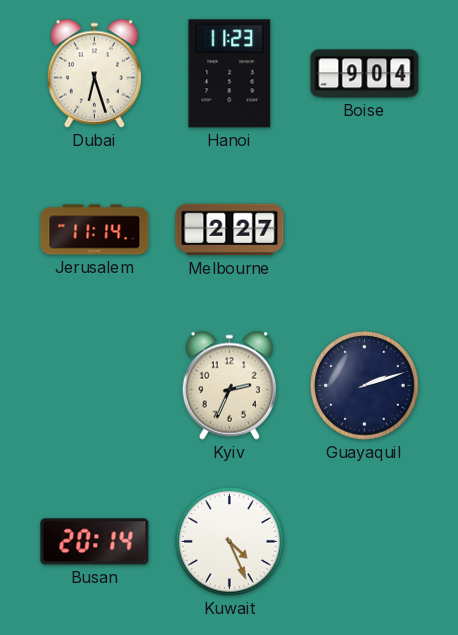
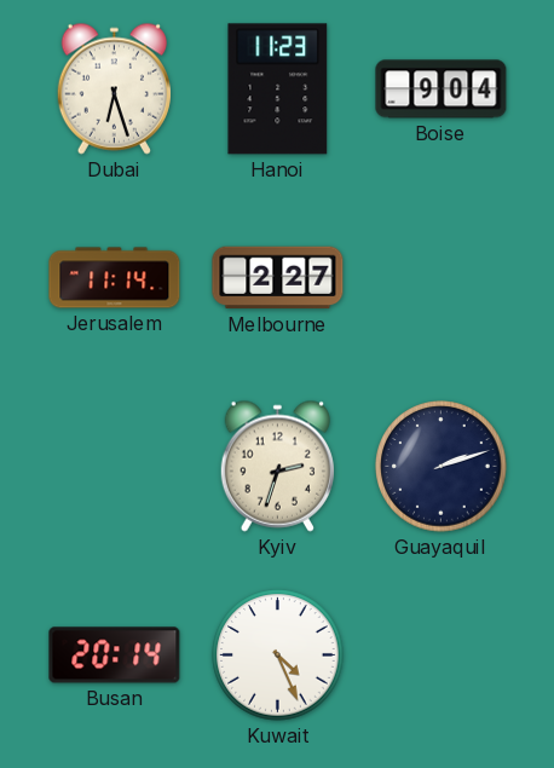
Kyiv: 2:34 -> 2:33
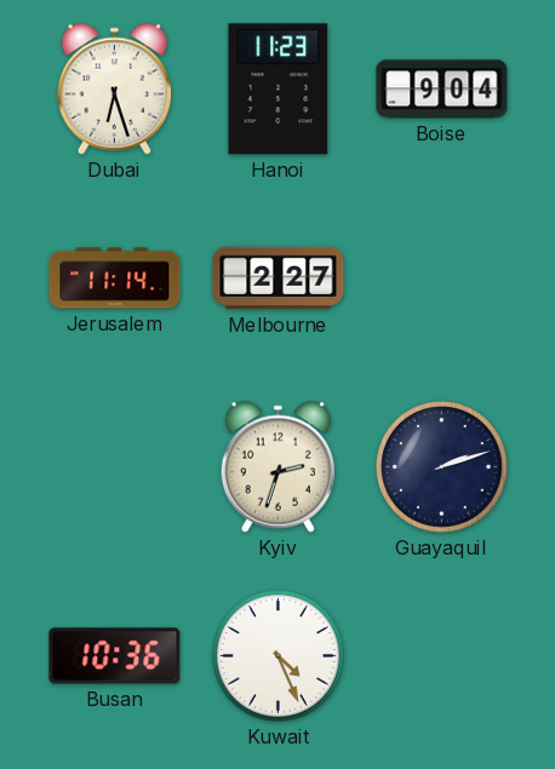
Busan: 20:14 -> 10:36
